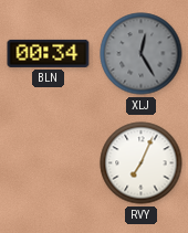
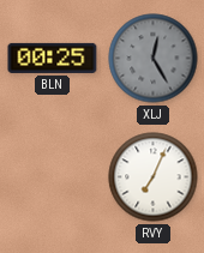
BLN: 00:34 -> 00:25
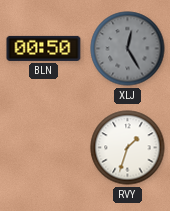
BLN: 00:25 -> 00:50
RVY: 7:04 -> 1:33
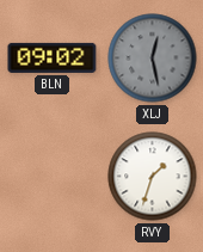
BLN: 00:50 -> 09:02
XLJ: 12:25 -> 12:28
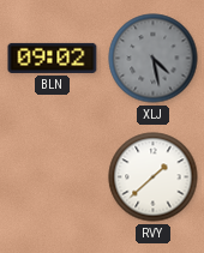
XLJ: 12:28 -> 4:28
RVY: 1:33 -> 1:38
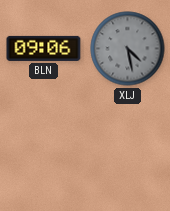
BLN: 09:02 -> 09:06
RVY: 1:38 -> none
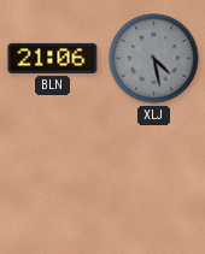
BLN: 09:06 -> 21:06
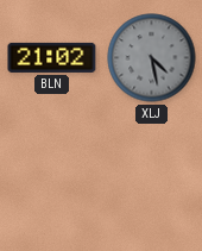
BLN: 21:06 -> 21:02
